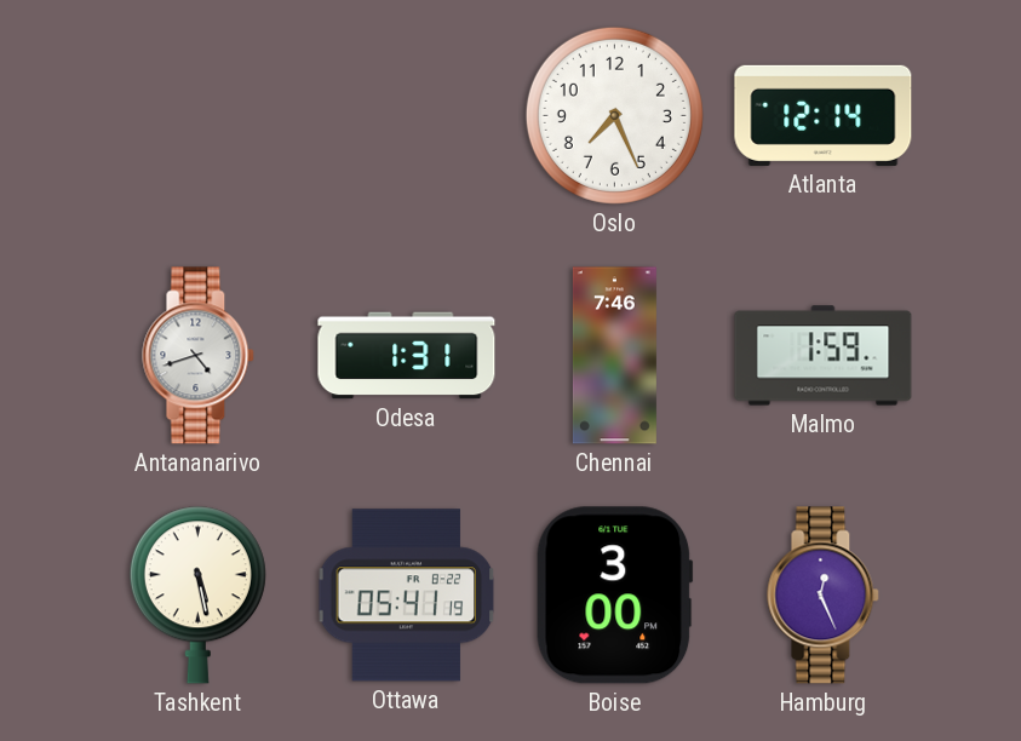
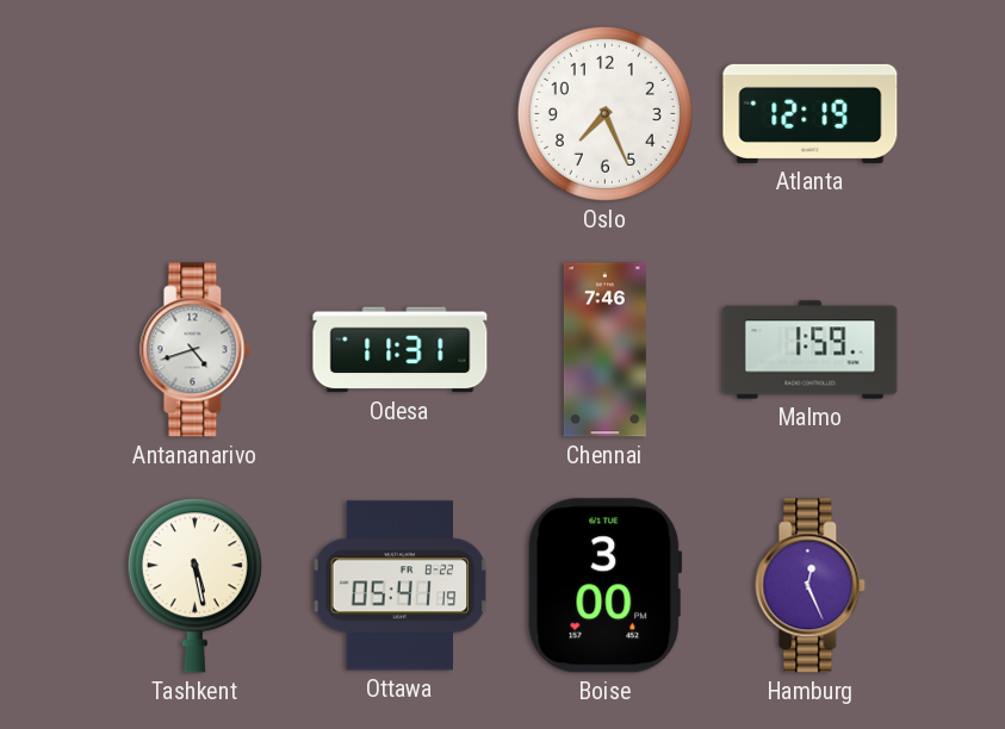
Atlanta: 12:14 -> 12:19
Odesa: 1:31 -> 11:31
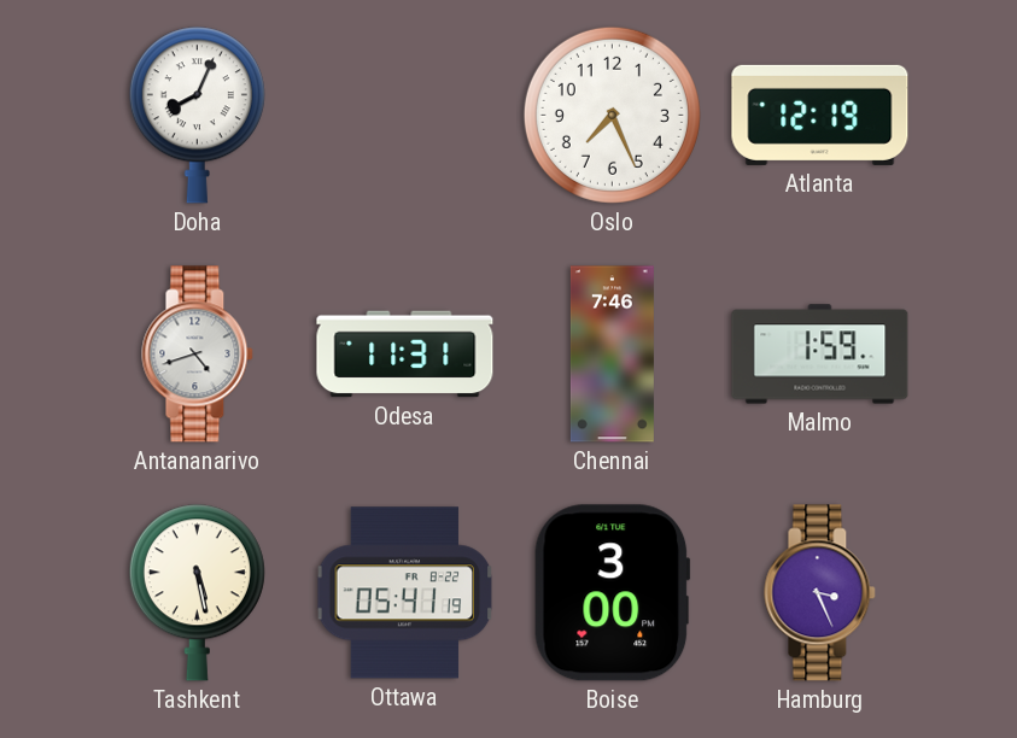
Doha: none -> 8:04
Hamburg: 12:26 -> 3:26
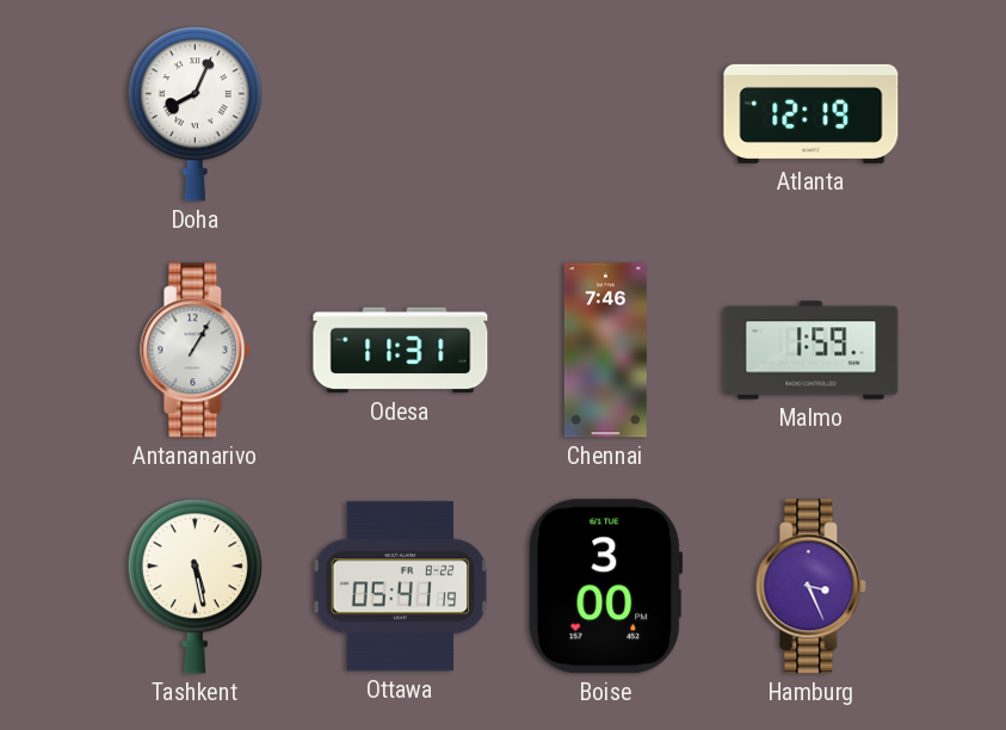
Oslo: 7:26 -> none
Antananarivo: 4:42 -> 1:05
